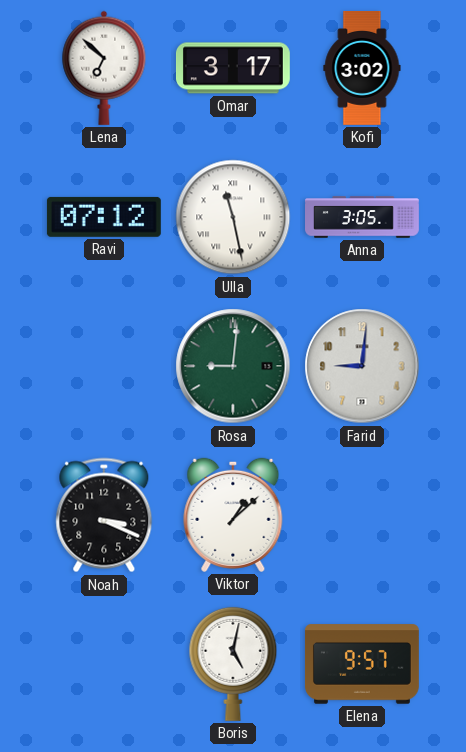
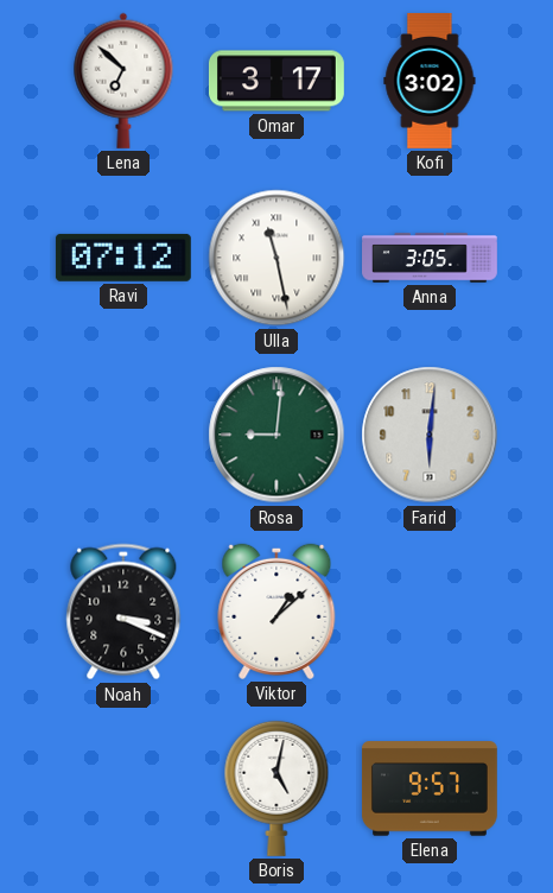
Farid: 9:01 -> 6:01
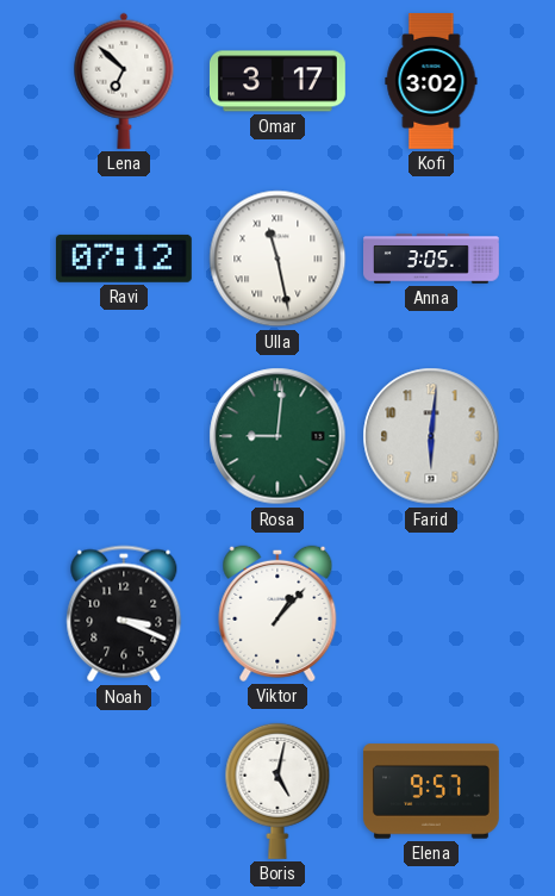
Viktor: 1:08 -> 1:07
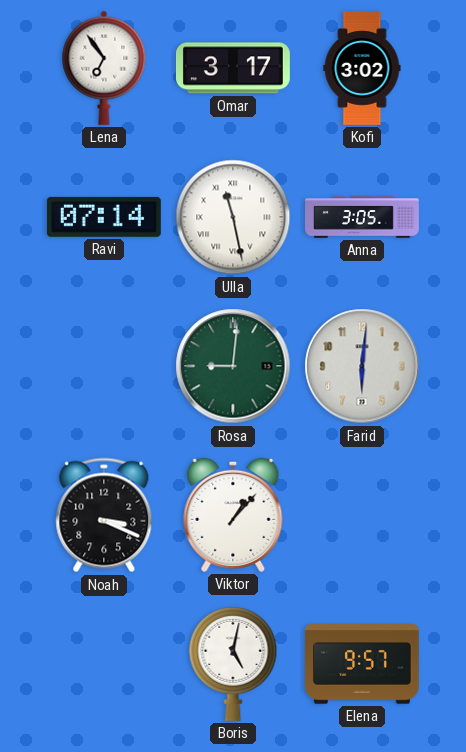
Lena: 6:52 -> 6:54
Ravi: 07:12 -> 07:14
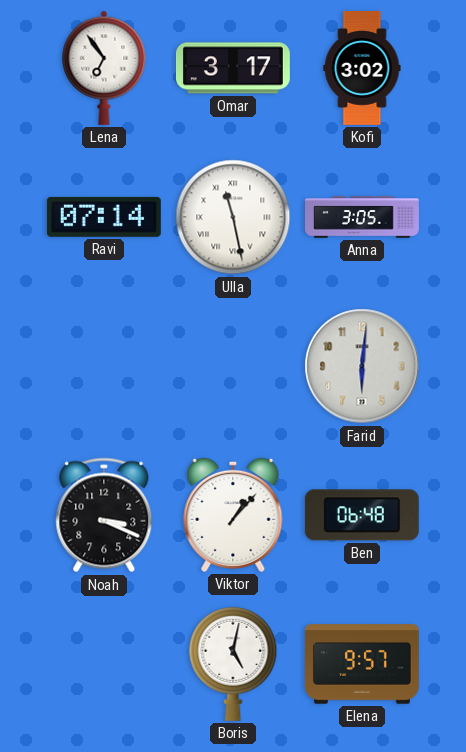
Rosa: 9:01 -> none
Ben: none -> 06:48
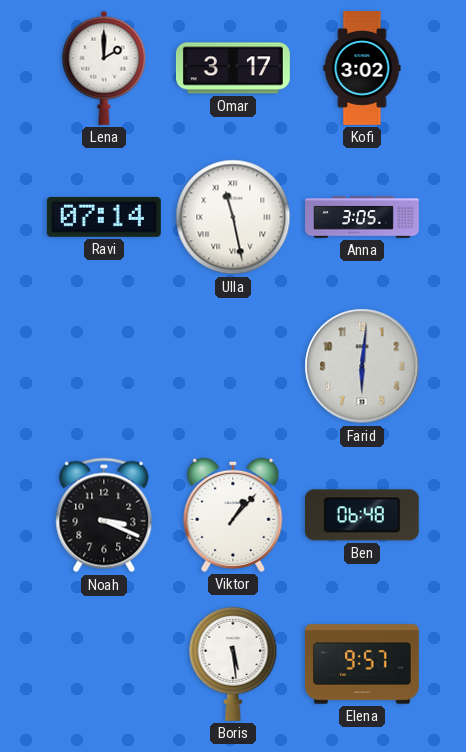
Lena: 6:54 -> 2:00
Boris: 5:02 -> 5:29
